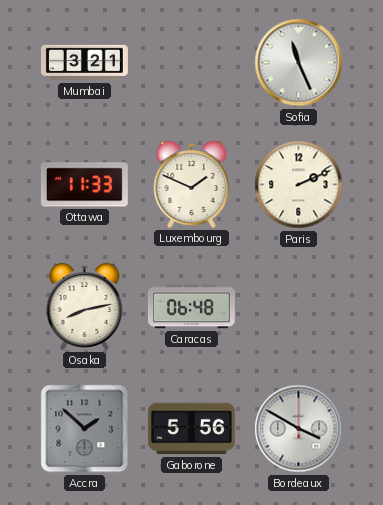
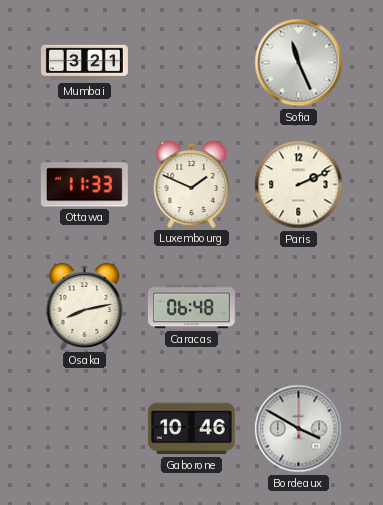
Accra: 1:52 -> none
Gaborone: 5:56 -> 10:46
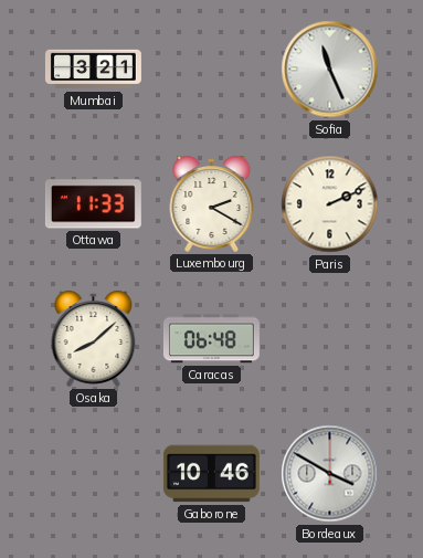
Luxembourg: 1:49 -> 2:20
Osaka: 8:13 -> 8:08
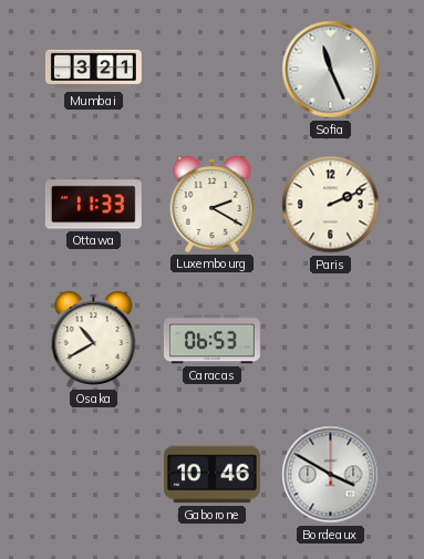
Osaka: 8:08 -> 10:40
Caracas: 06:48 -> 06:53
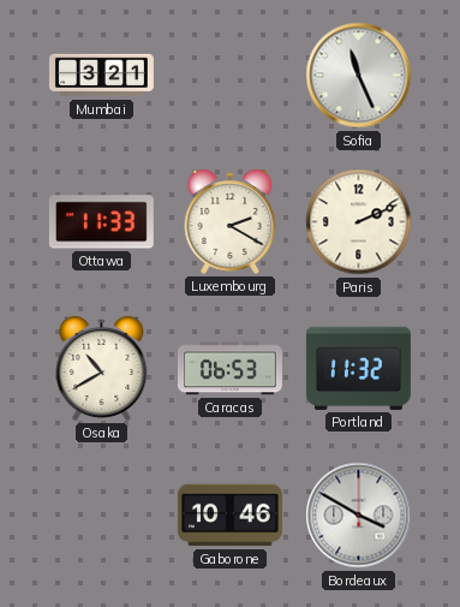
Portland: none -> 11:32
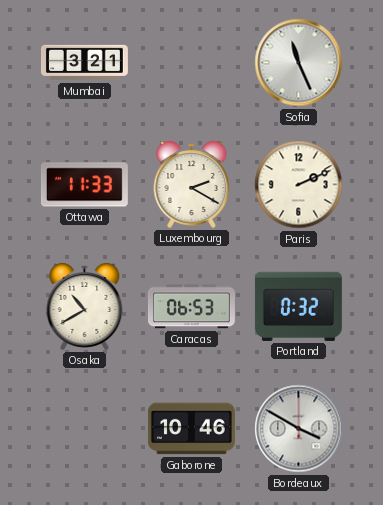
Portland: 11:32 -> 0:32
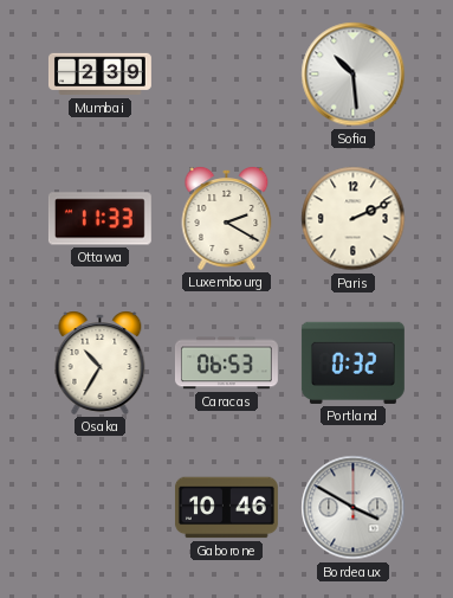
Mumbai: 3:21 -> 2:39
Sofia: 11:26 -> 10:29
Osaka: 10:40 -> 10:35
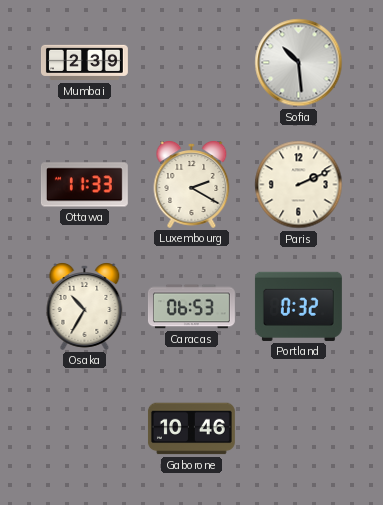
Bordeaux: 3:50 -> none
